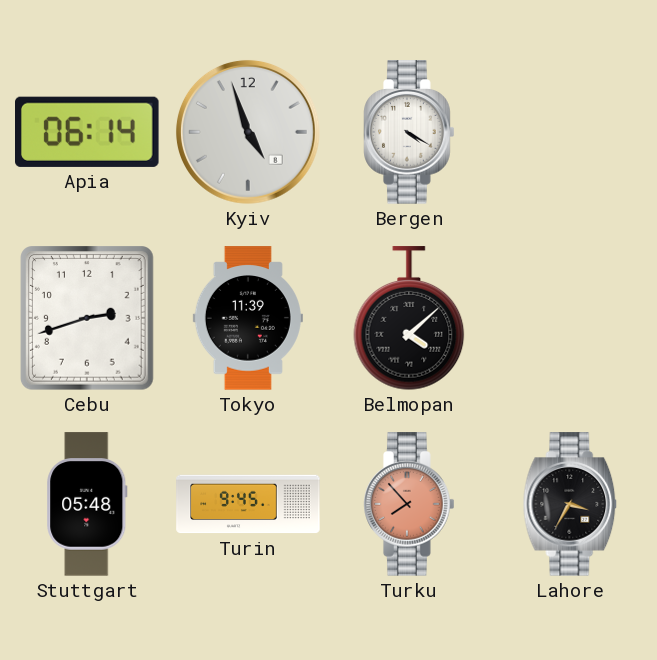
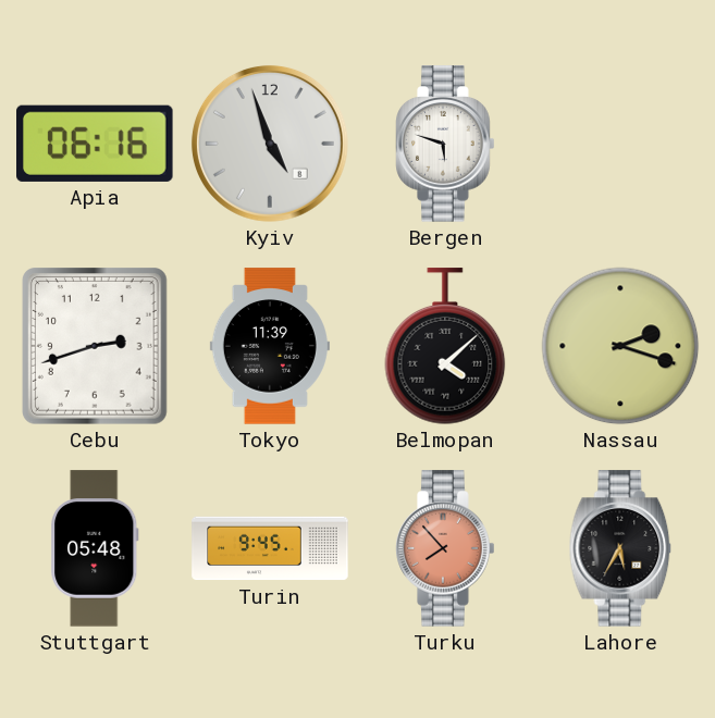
Apia: 06:14 -> 06:16
Bergen: 4:20 -> 5:48
Nassau: none -> 2:18
Lahore: 3:35 -> 5:35
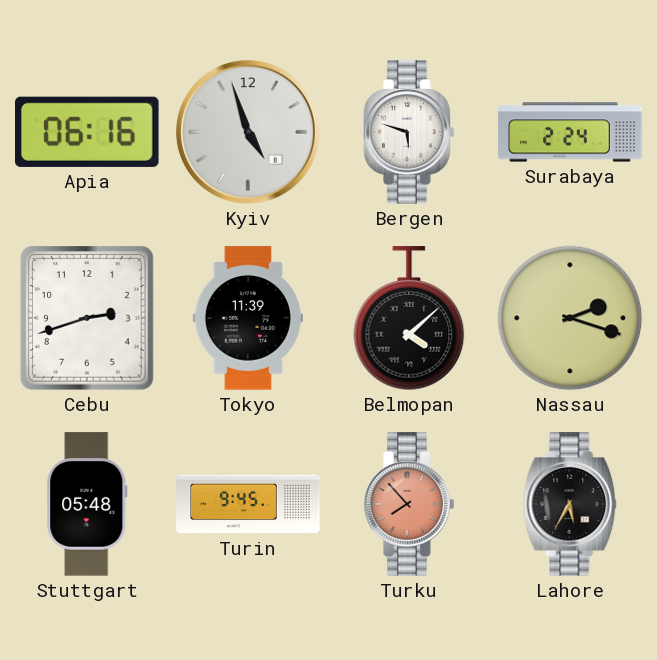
Surabaya: none -> 2:24
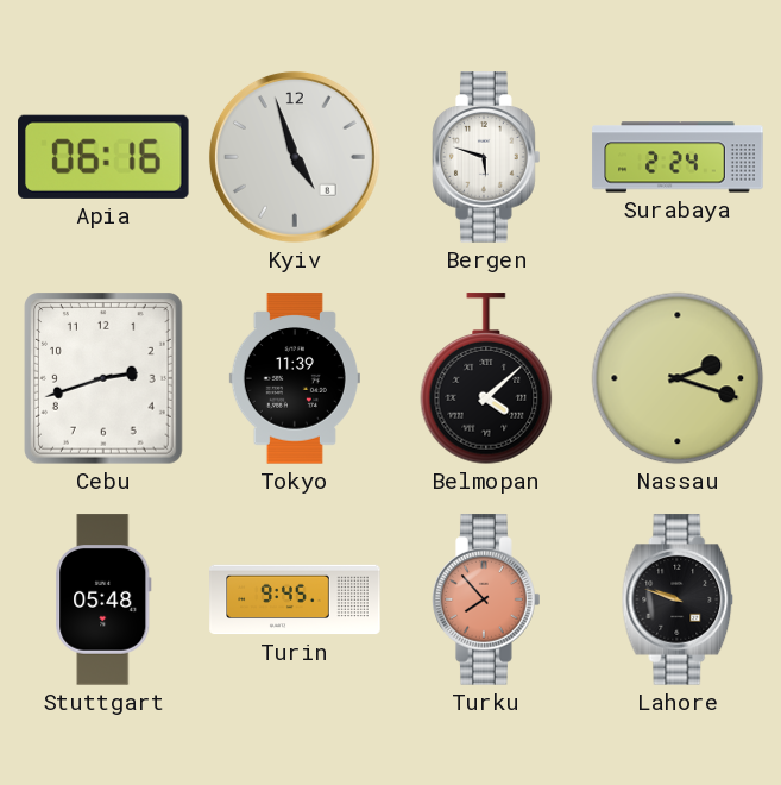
Lahore: 5:35 -> 9:48
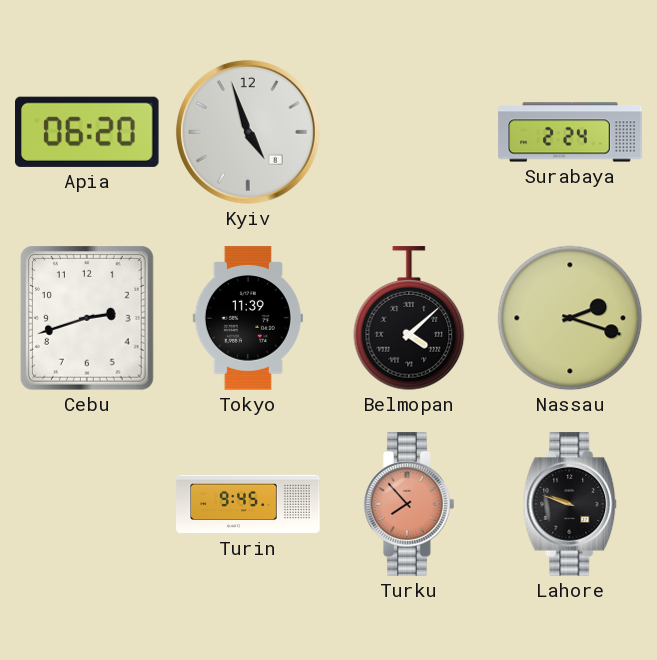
Apia: 06:16 -> 06:20
Bergen: 5:48 -> none
Stuttgart: 05:48 -> none
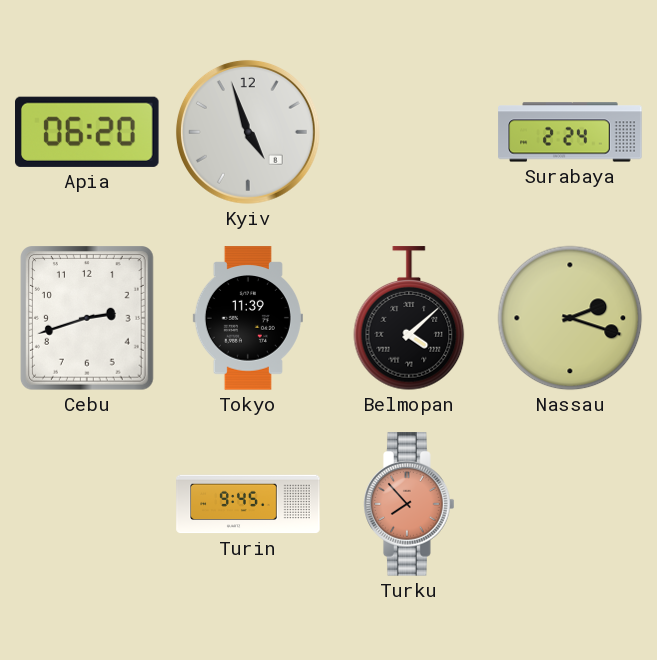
Lahore: 9:48 -> none
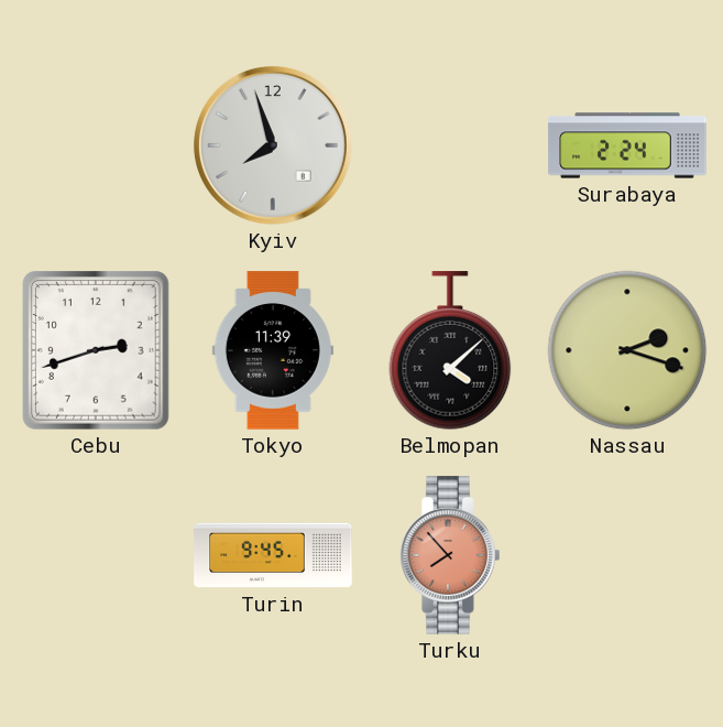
Apia: 06:20 -> none
Kyiv: 4:57 -> 7:57
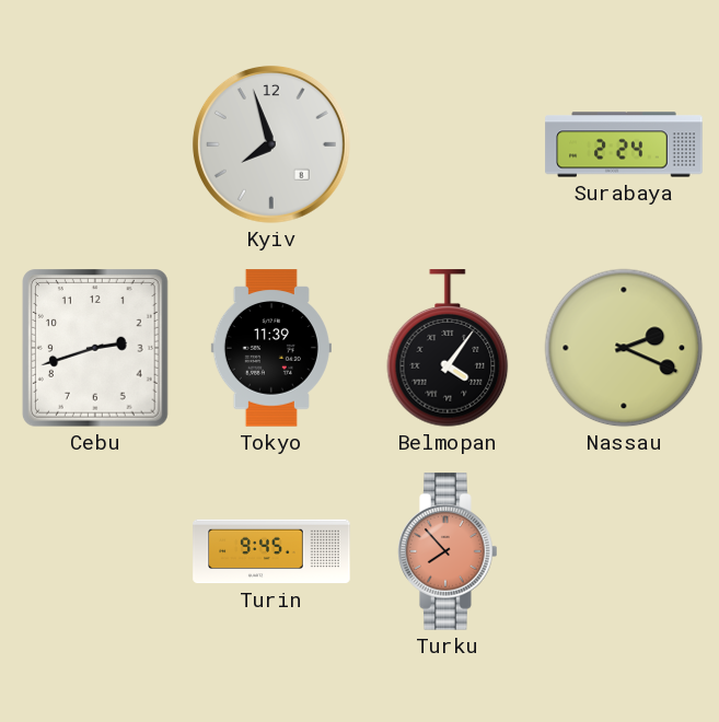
Belmopan: 4:08 -> 4:06
Nassau: 2:18 -> 2:19
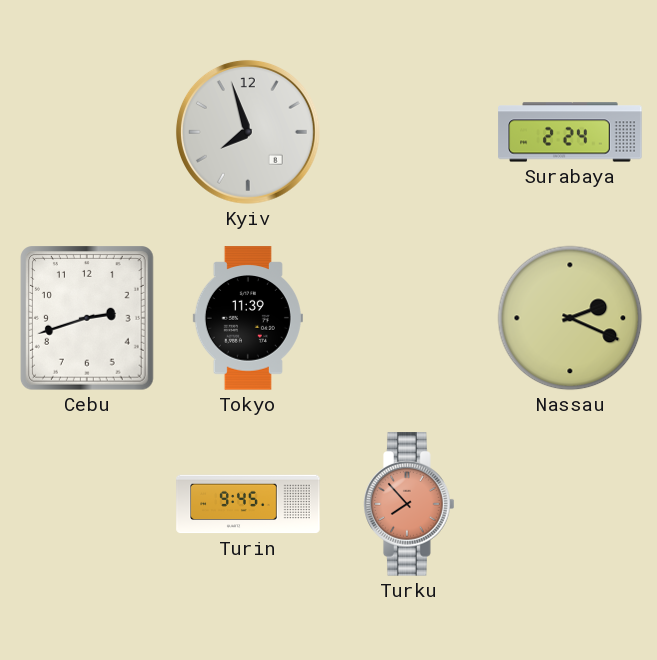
Belmopan: 4:06 -> none
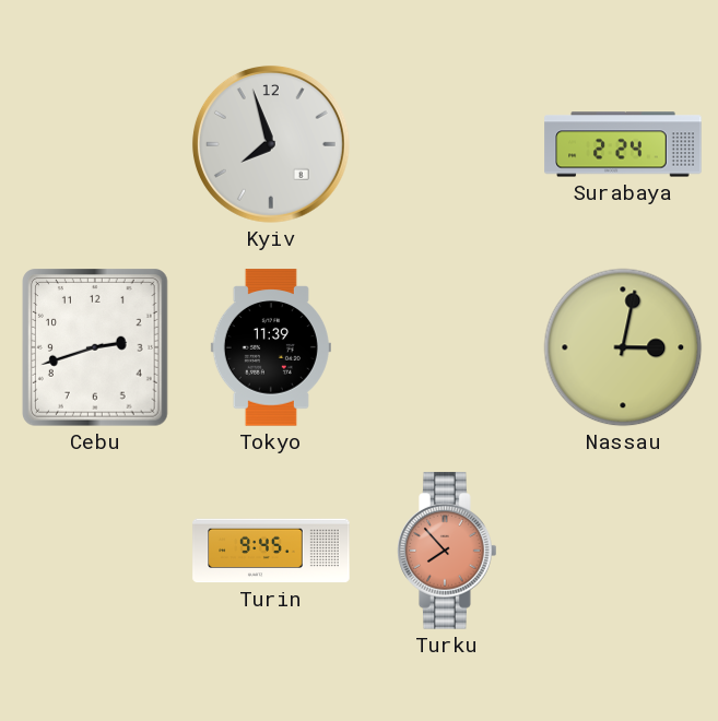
Nassau: 2:19 -> 3:02
